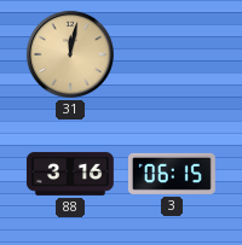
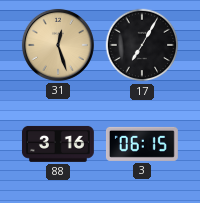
31: 12:02 -> 12:27
17: none -> 7:05
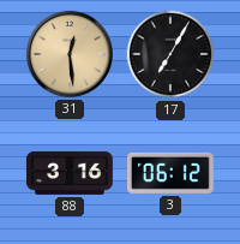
31: 12:27 -> 12:29
3: 06:15 -> 06:12
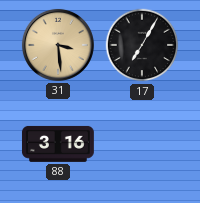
31: 12:29 -> 3:29
3: 06:12 -> none
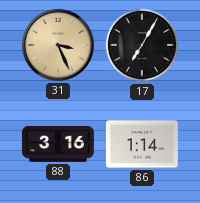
31: 3:29 -> 3:26
86: none -> 1:14
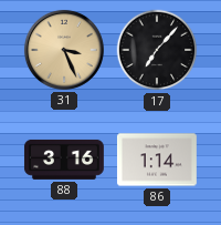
17: 7:05 -> 7:07
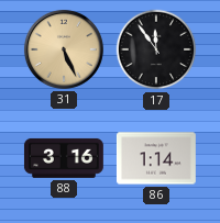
31: 3:26 -> 5:26
17: 7:07 -> 11:54
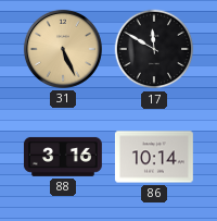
17: 11:54 -> 11:50
86: 1:14 -> 10:14
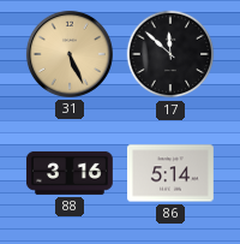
17: 11:50 -> 11:52
86: 10:14 -> 5:14
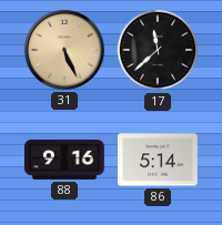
17: 11:52 -> 11:38
88: 3:16 -> 9:16
